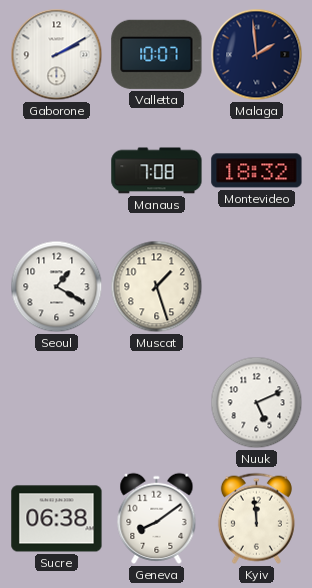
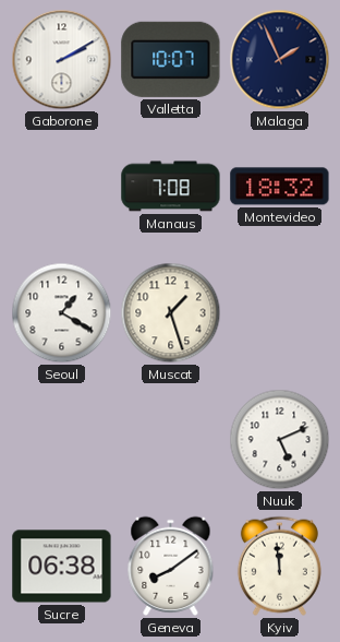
Malaga: 1:59 -> 1:56
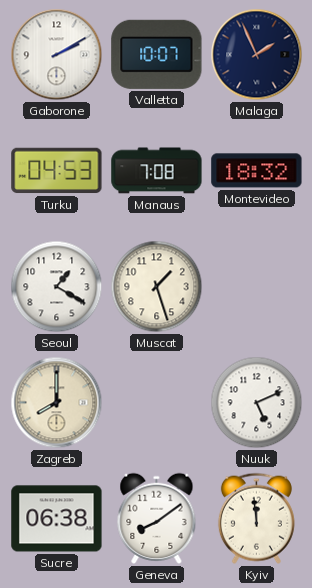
Turku: none -> 04:53
Zagreb: none -> 8:00
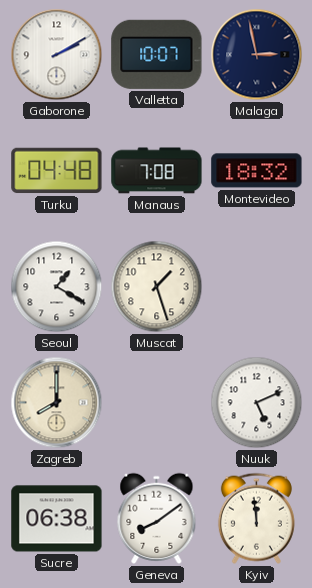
Malaga: 1:56 -> 2:58
Turku: 04:53 -> 04:48
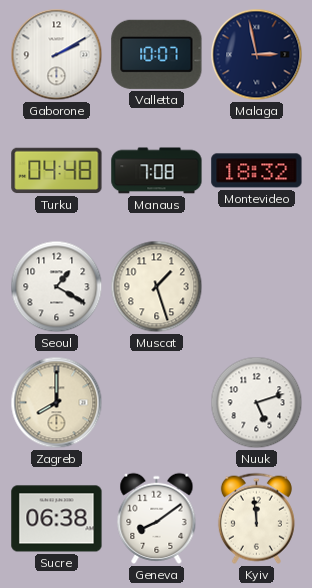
Nuuk: 5:11 -> 5:12
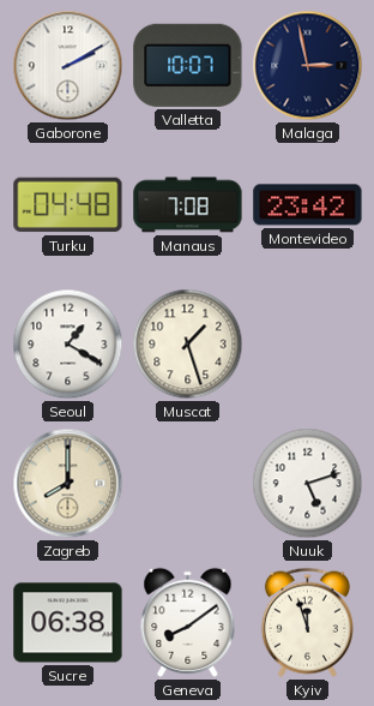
Montevideo: 18:32 -> 23:42
Kyiv: 11:59 -> 11:57
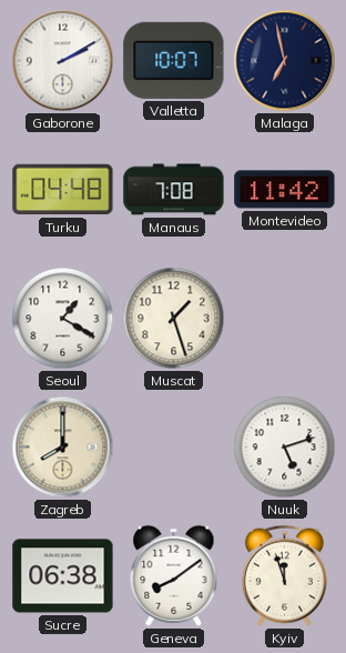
Malaga: 2:58 -> 6:58
Montevideo: 23:42 -> 11:42
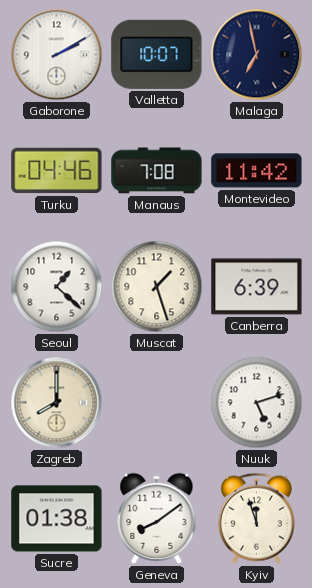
Turku: 04:48 -> 04:46
Seoul: 1:20 -> 1:22
Canberra: none -> 6:39
Sucre: 06:38 -> 01:38
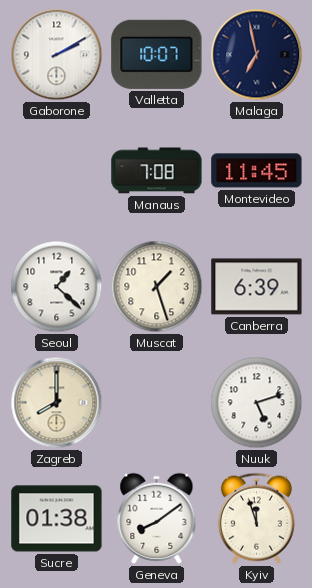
Turku: 04:46 -> none
Montevideo: 11:42 -> 11:45
